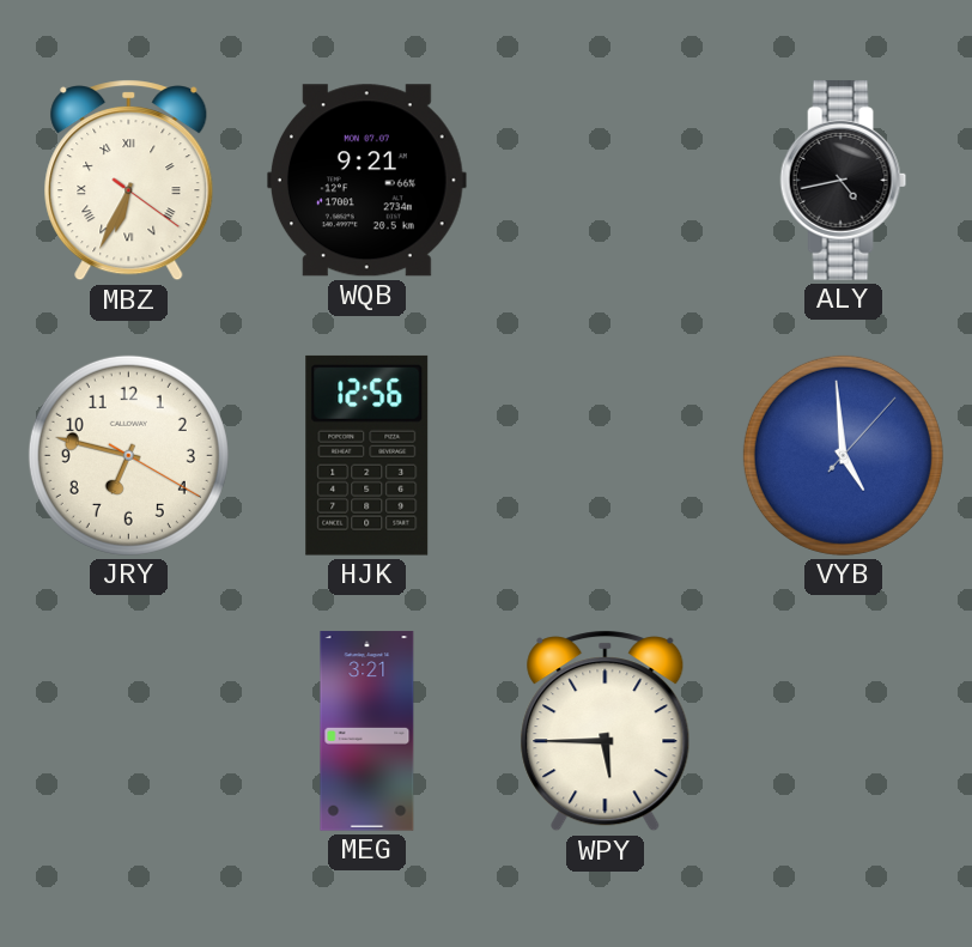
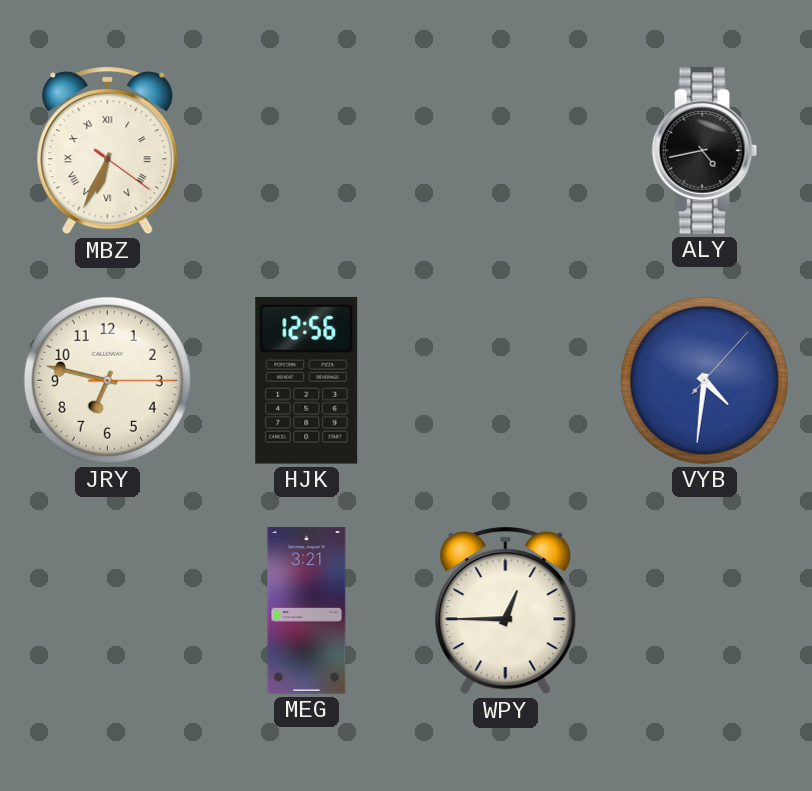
WQB: 9:21 -> none
JRY: 6:47:20 -> 6:47:15
VYB: 4:59 -> 4:31
WPY: 5:45 -> 12:45
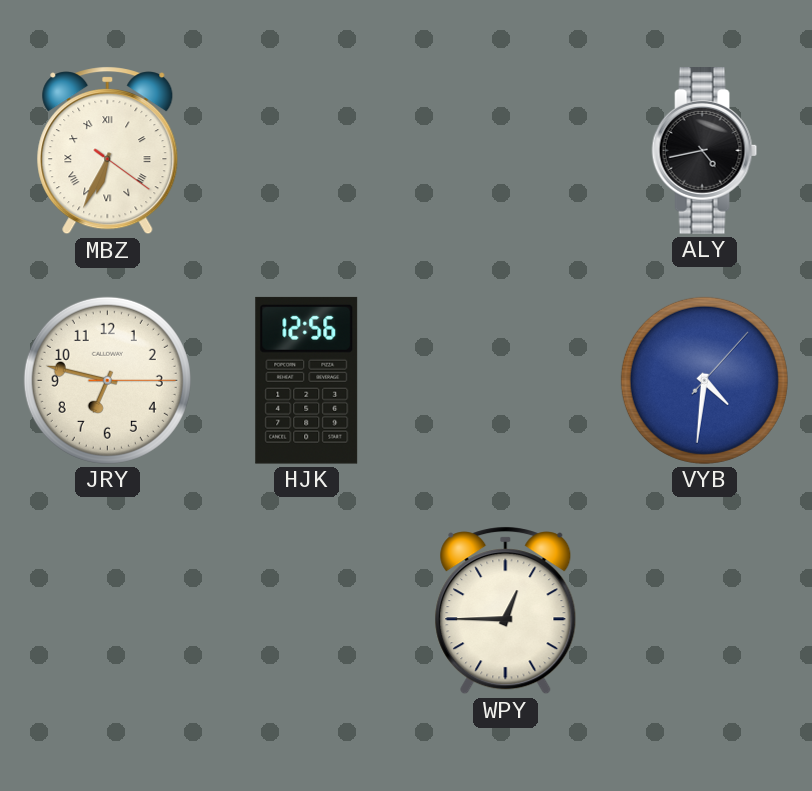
MEG: 3:21 -> none
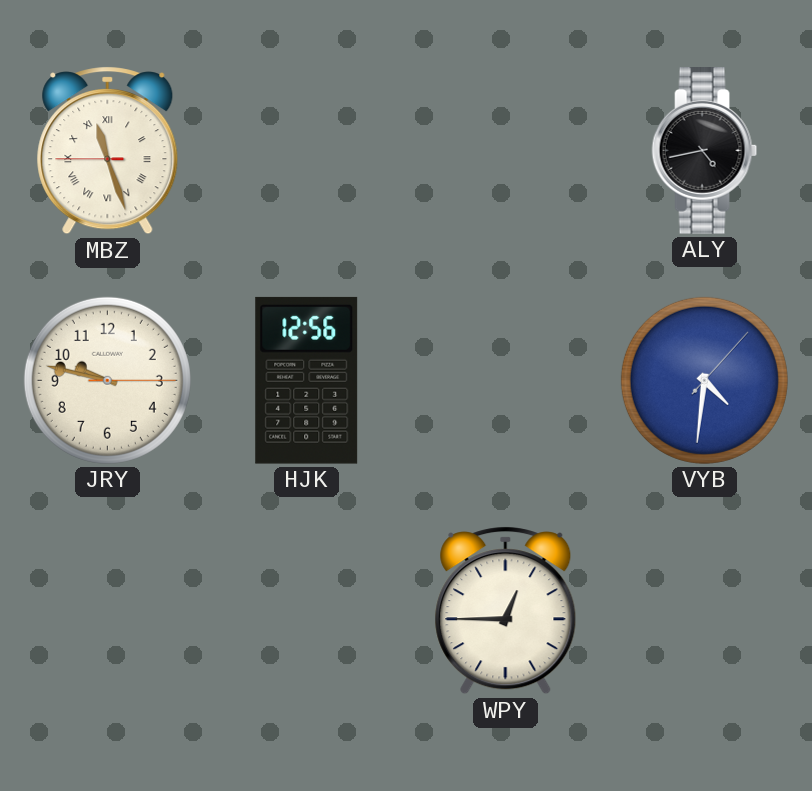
MBZ: 6:34 -> 11:26
JRY: 6:47 -> 9:47
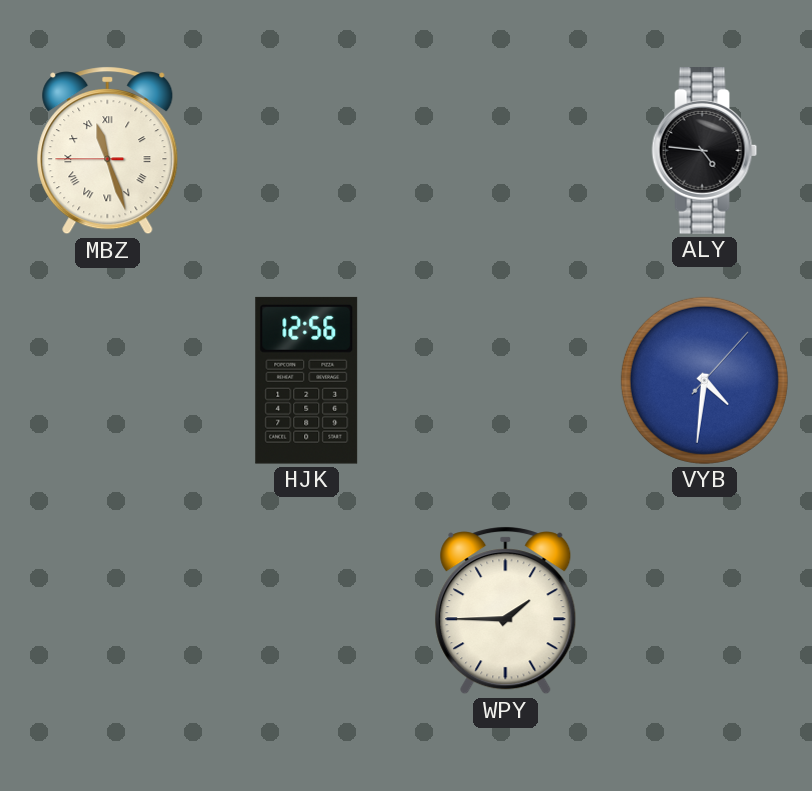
ALY: 4:43 -> 4:46
JRY: 9:47 -> none
WPY: 12:45 -> 1:45
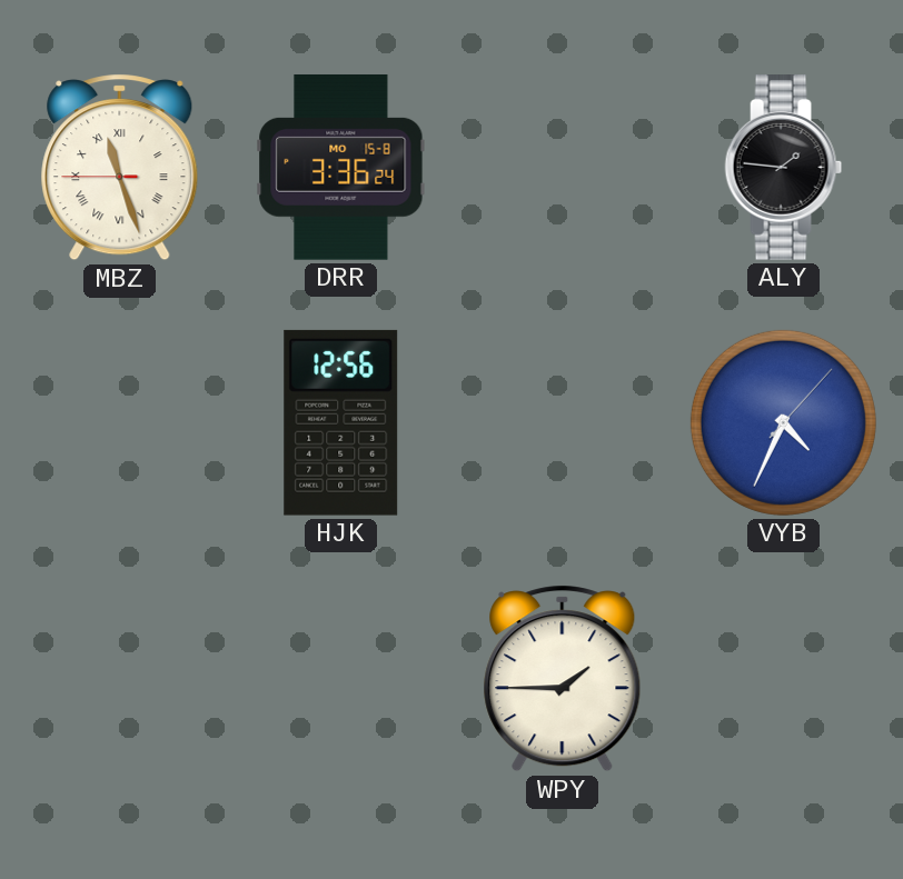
DRR: none -> 3:36
ALY: 4:46 -> 1:46
VYB: 4:31 -> 4:34
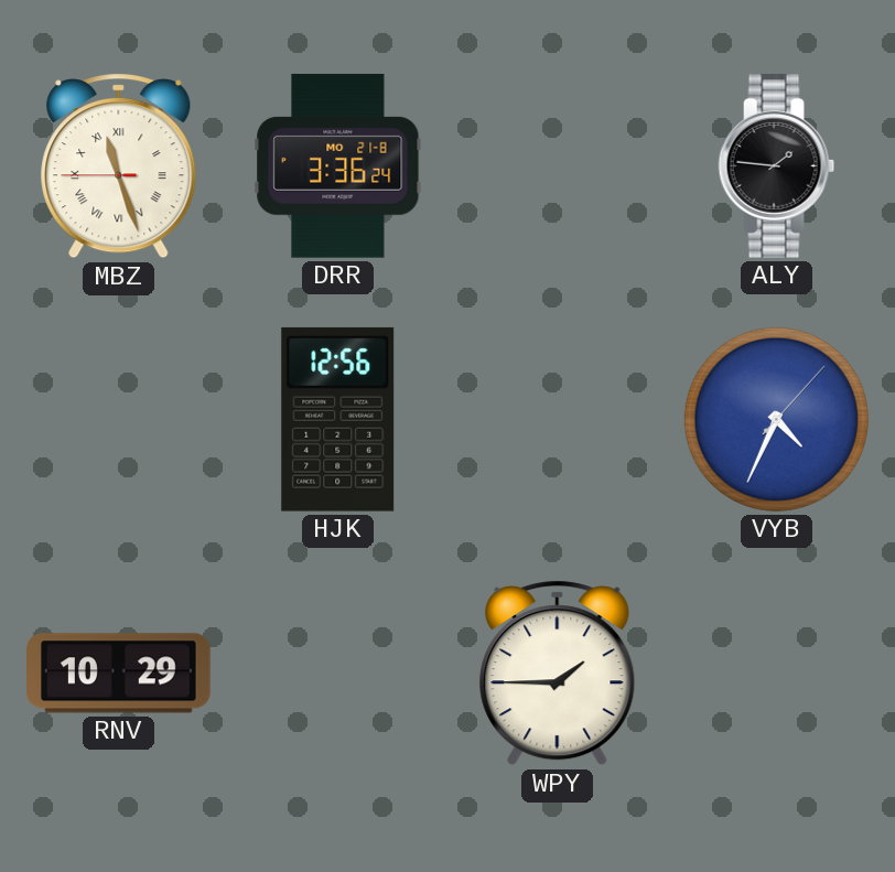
DRR date: MO 15-8 -> MO 21-8
RNV: none -> 10:29
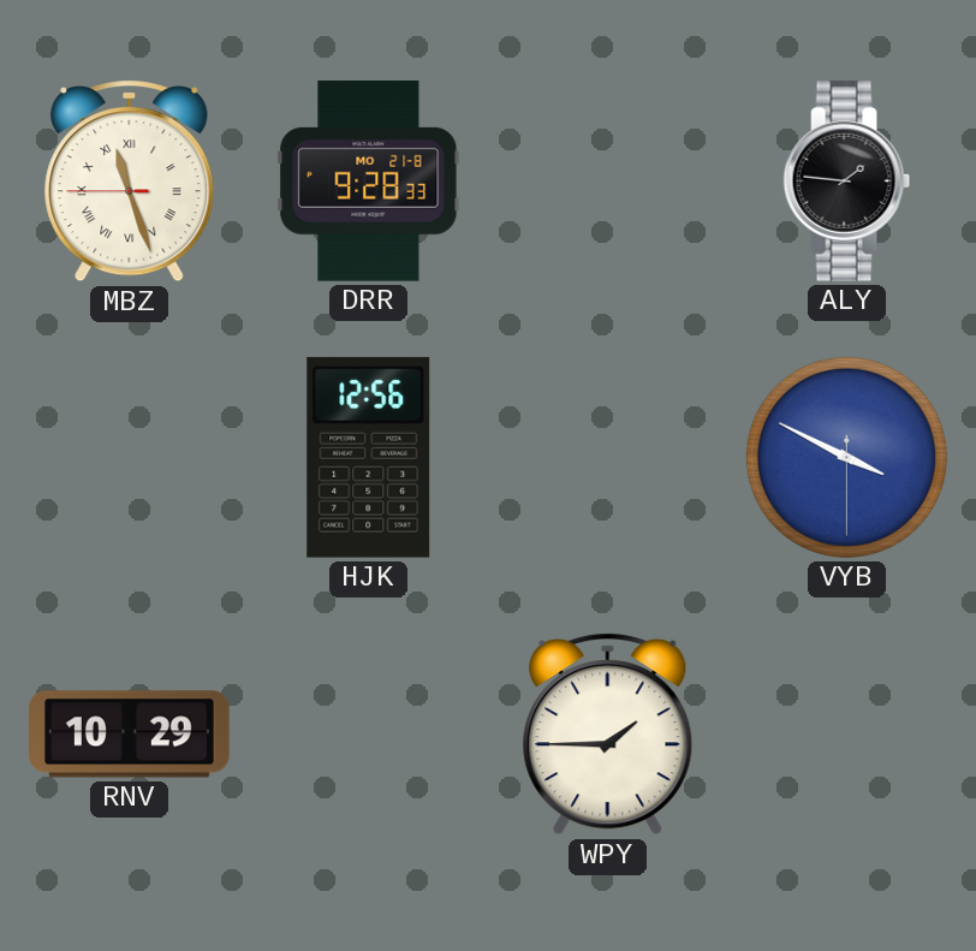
DRR: 3:36 -> 9:28
VYB: 4:34 -> 3:49
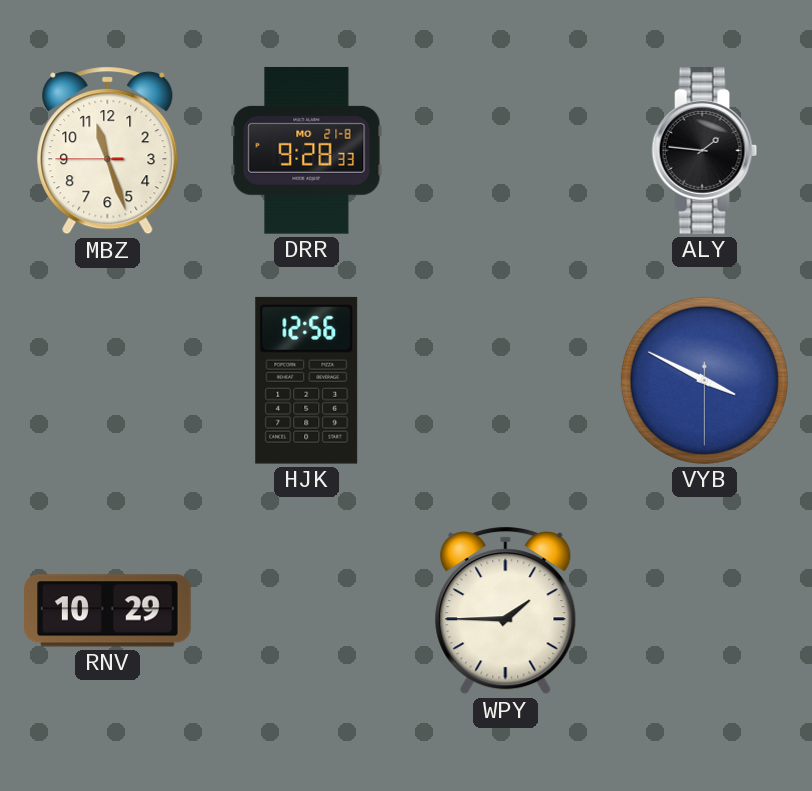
MBZ numerals: Roman -> Arabic
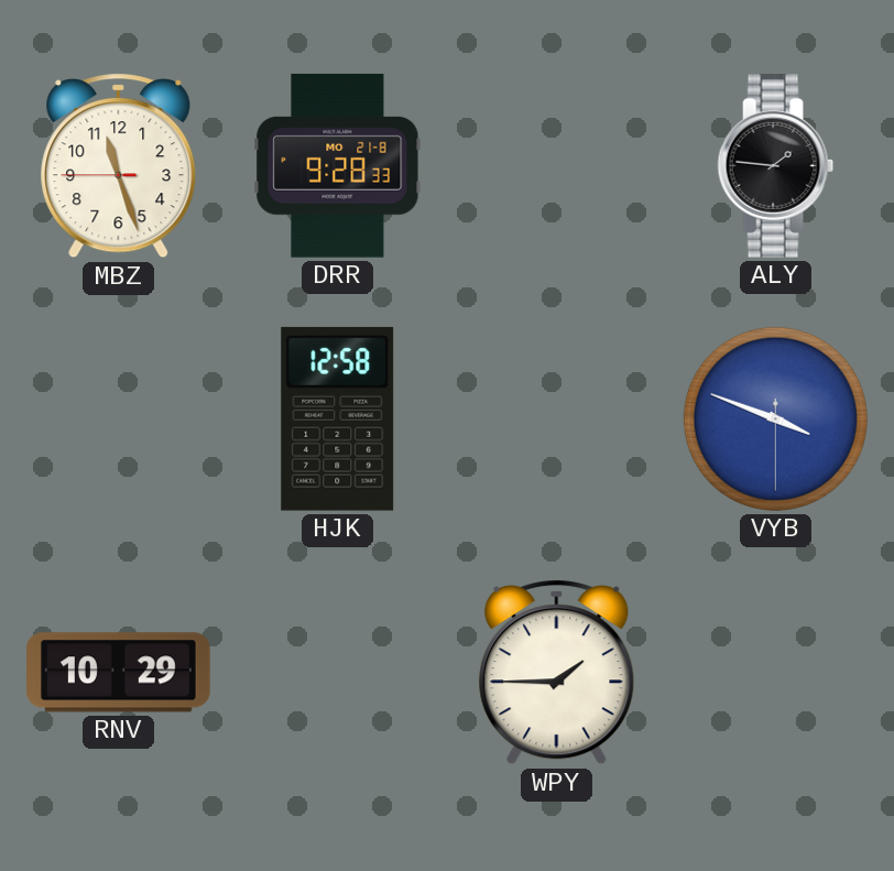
HJK: 12:56 -> 12:58
VYB: 3:49 -> 3:48
